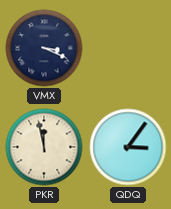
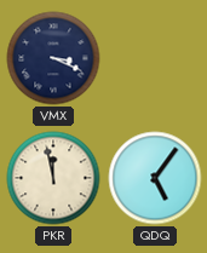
QDQ: 3:06 -> 5:06
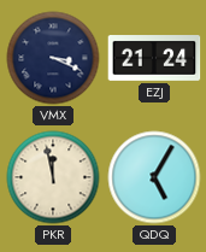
EZJ: none -> 21:24
QDQ: 5:06 -> 5:05
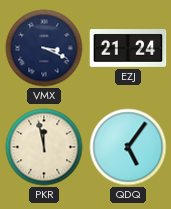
QDQ: 5:05 -> 5:06
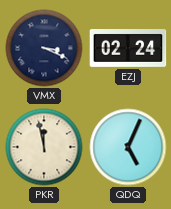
EZJ: 21:24 -> 02:24
QDQ: 5:06 -> 5:04
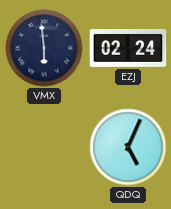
VMX: 3:19 -> 5:59
PKR: 11:58 -> none
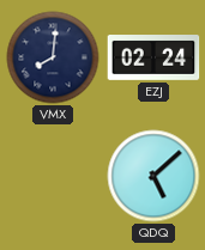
VMX: 5:59 -> 8:01
QDQ: 5:04 -> 5:08
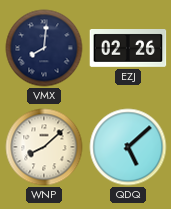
EZJ: 02:24 -> 02:26
WNP: none -> 8:08
